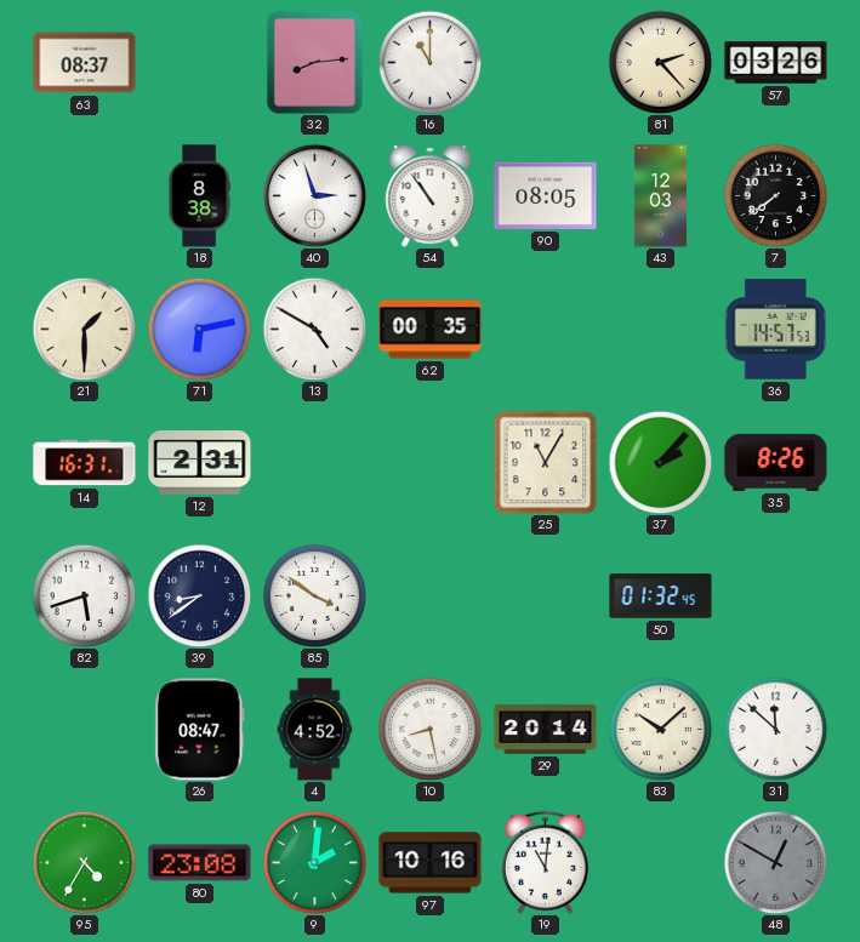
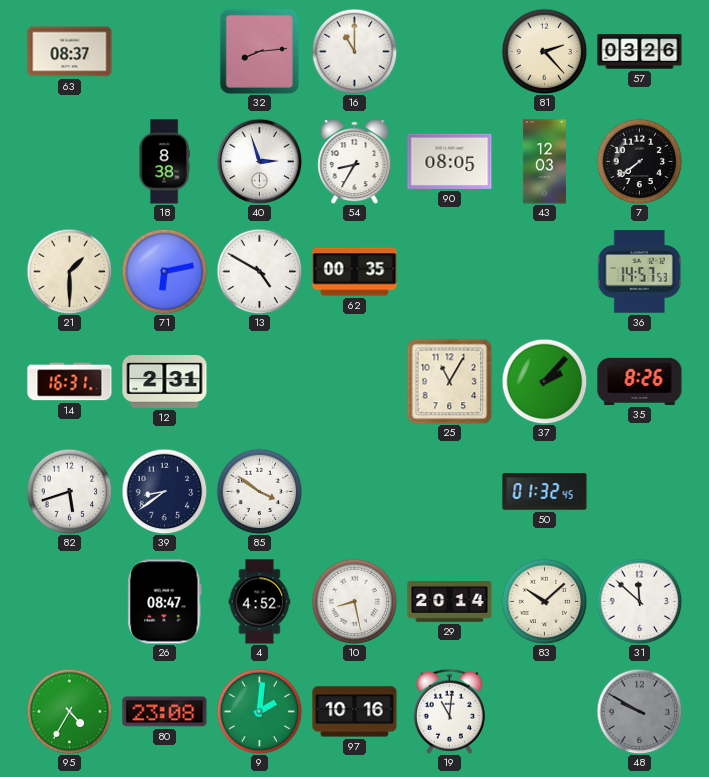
54: 10:54 -> 8:35
48: 12:50 -> 9:50
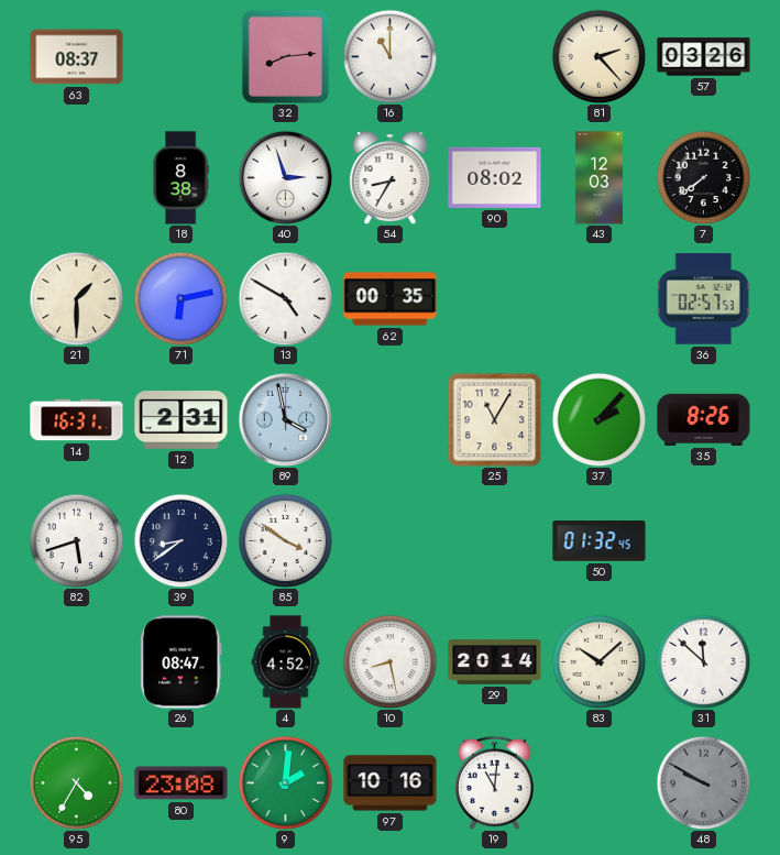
90: 08:05 -> 08:02
36: 14:57 -> 02:57
89: none -> 3:58
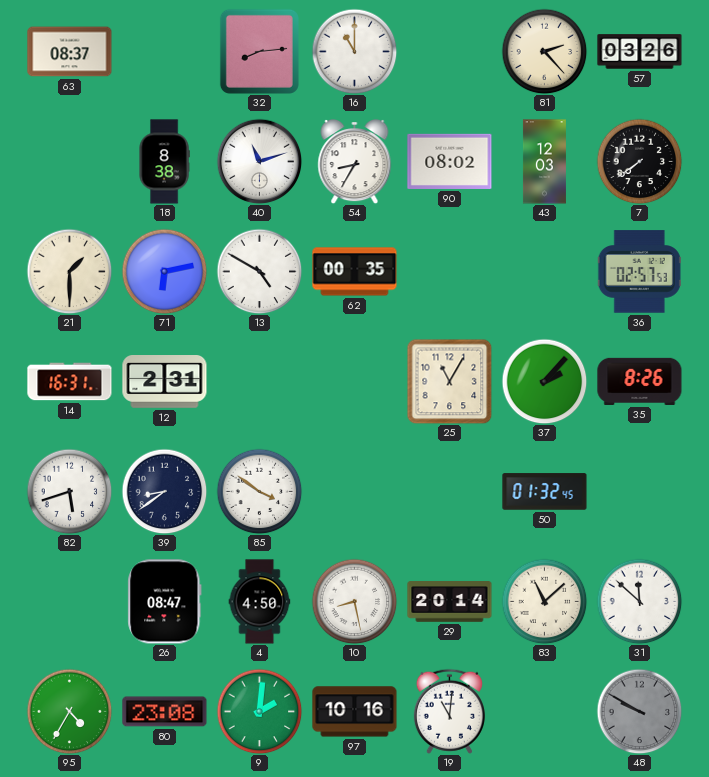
40: 2:57 -> 11:12
89: 3:58 -> none
4: 4:52 -> 4:50
83: 10:08 -> 11:08
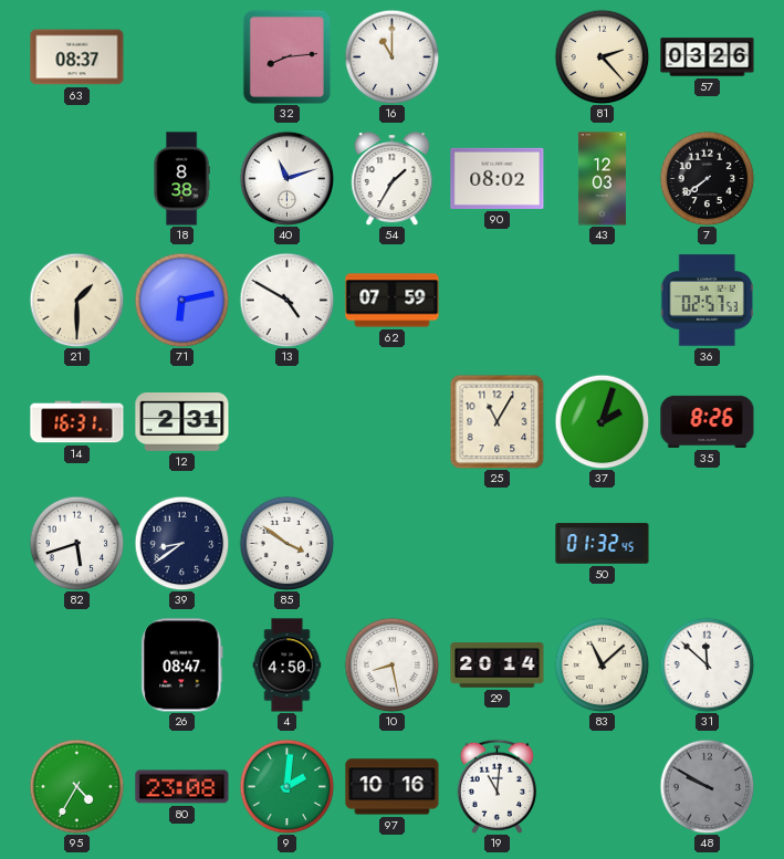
54: 8:35 -> 1:35
62: 00:35 -> 07:59
37: 2:07 -> 2:03
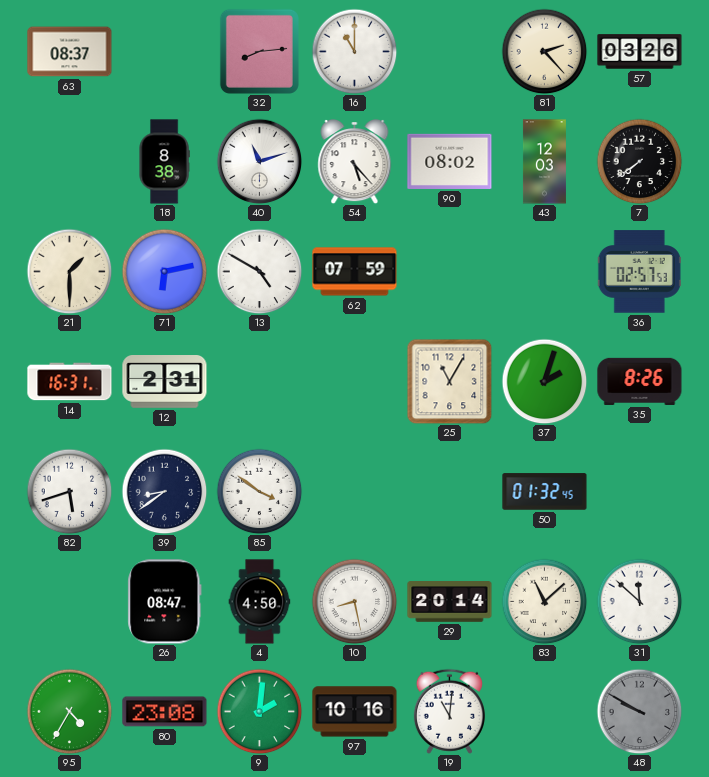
54: 1:35 -> 5:23
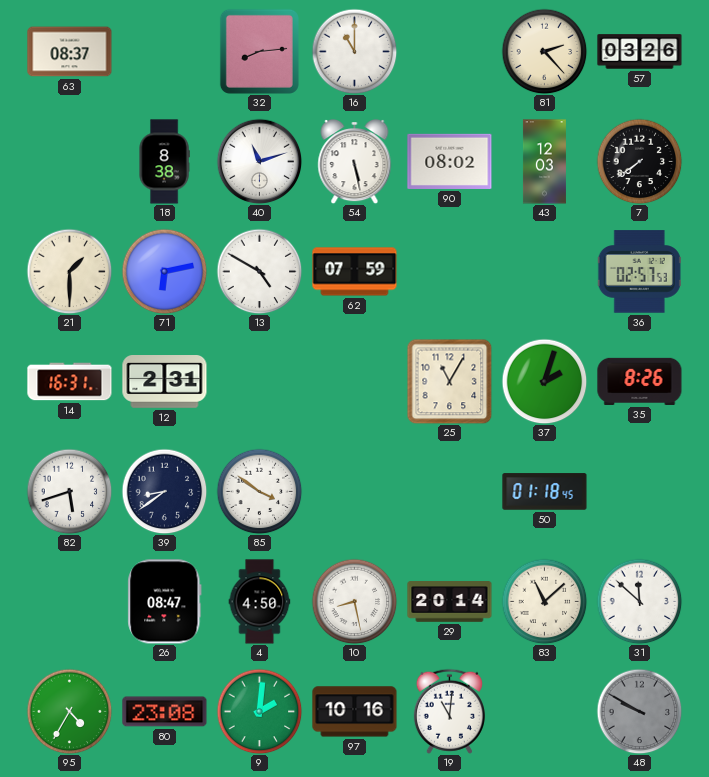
54: 5:23 -> 5:28
50: 01:32 -> 01:18
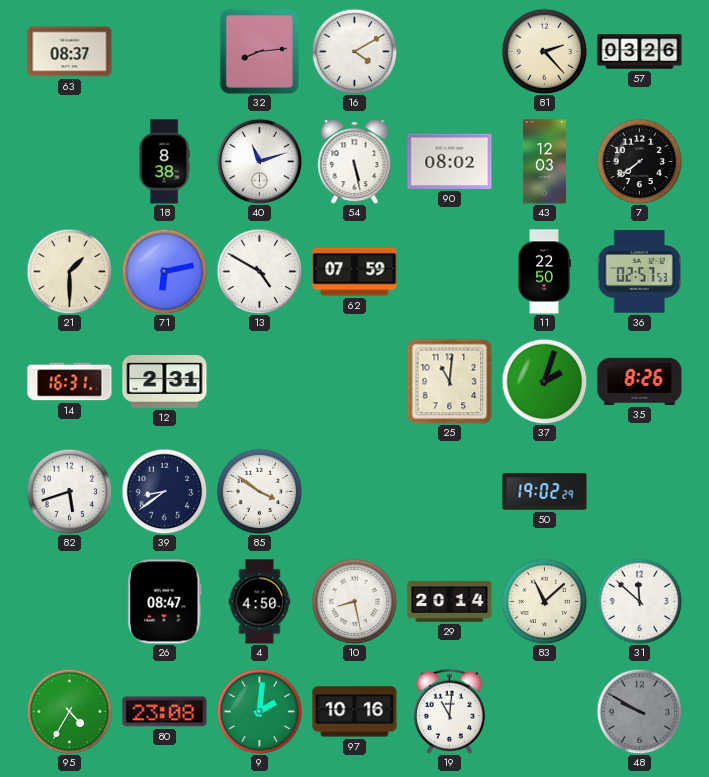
16: 11:00 -> 4:10
11: none -> 22:50
25: 11:05 -> 11:01
50: 01:18 -> 19:02
